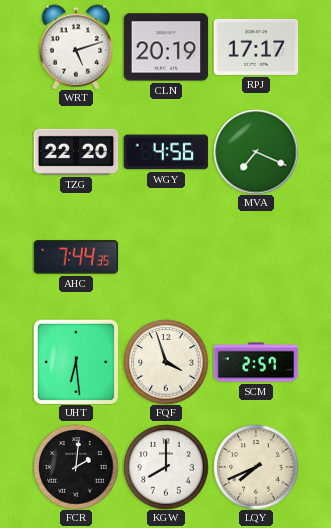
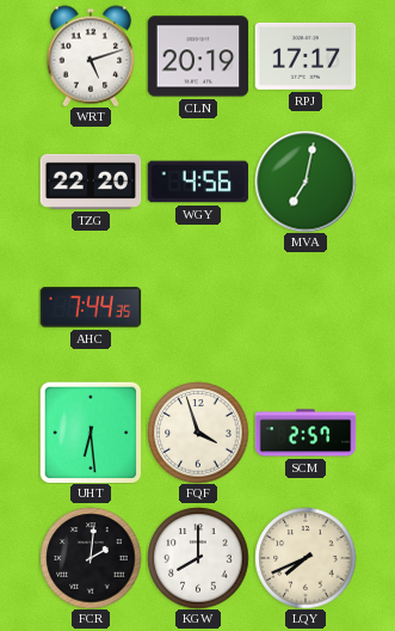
MVA: 7:19 -> 7:02
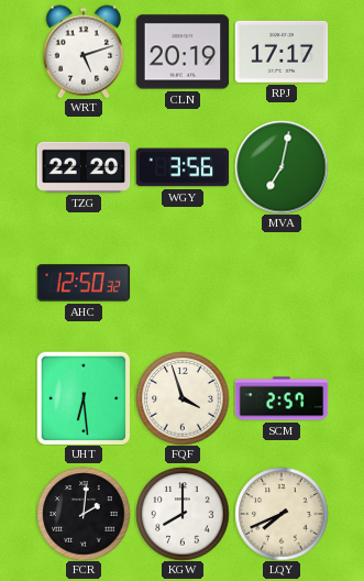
WGY: 4:56 -> 3:56
AHC: 7:44 -> 12:50
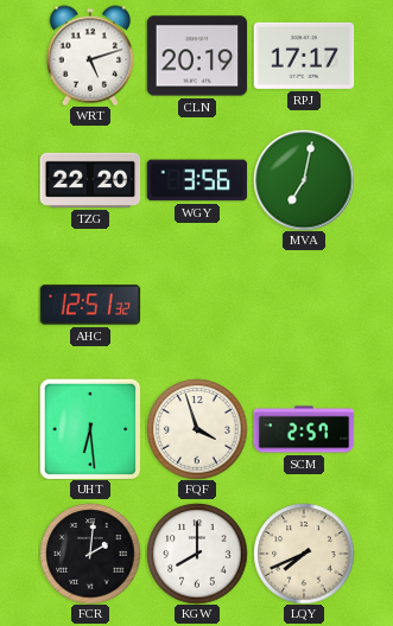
AHC: 12:50 -> 12:51
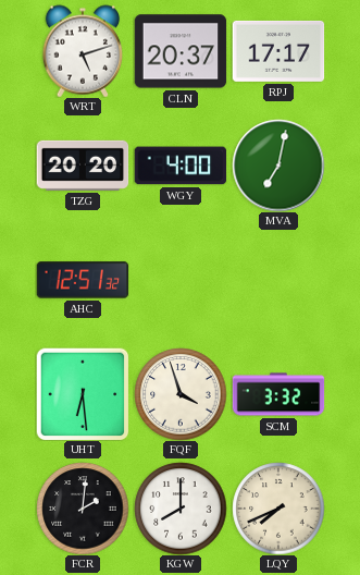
CLN: 20:19 -> 20:37
TZG: 22:20 -> 20:20
WGY: 3:56 -> 4:00
SCM: 2:57 -> 3:32
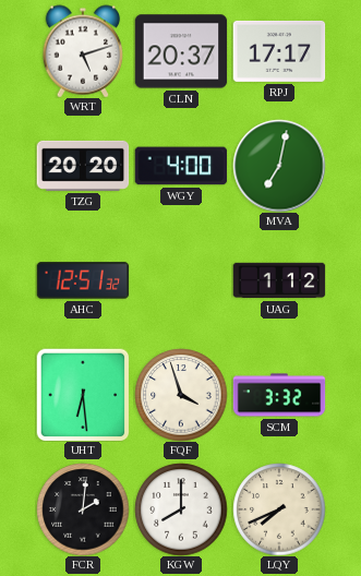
UAG: none -> 1:12
